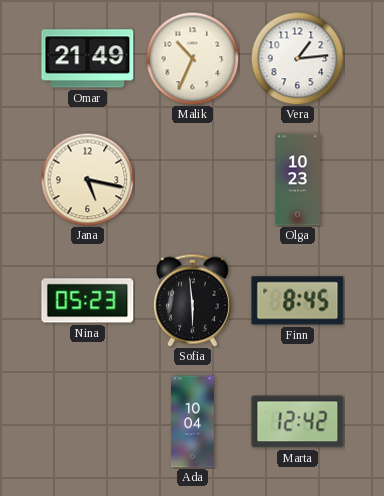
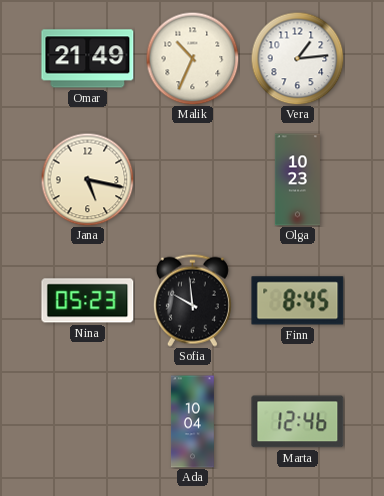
Sofia: 5:59 -> 9:59
Marta: 12:42 -> 12:46
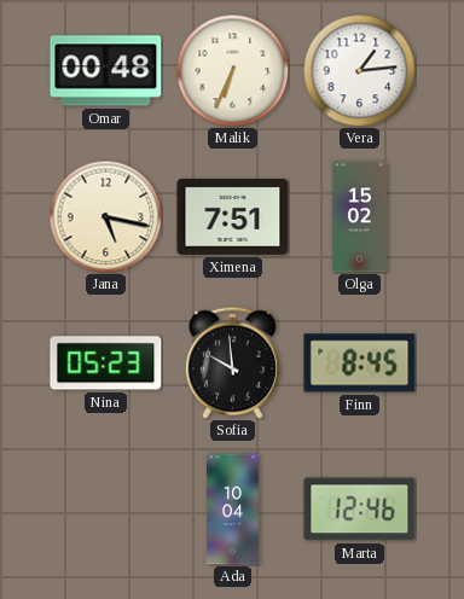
Omar: 21:49 -> 00:48
Malik: 10:34 -> 6:34
Ximena: none -> 7:51
Olga: 10:23 -> 15:02
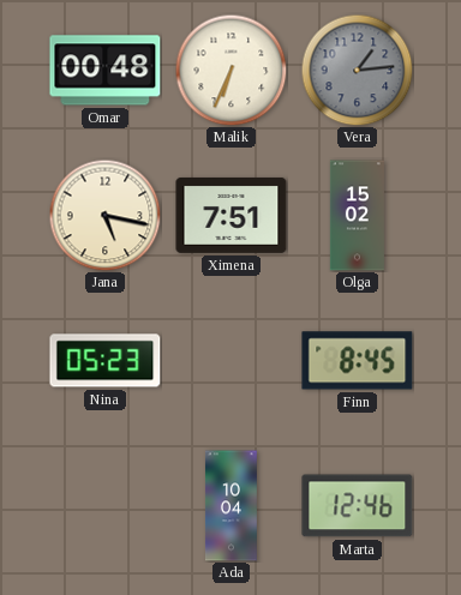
Vera dial: white -> grey
Sofia: 9:59 -> none
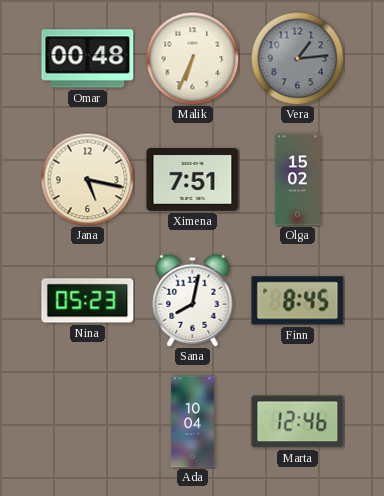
Sana: none -> 8:02
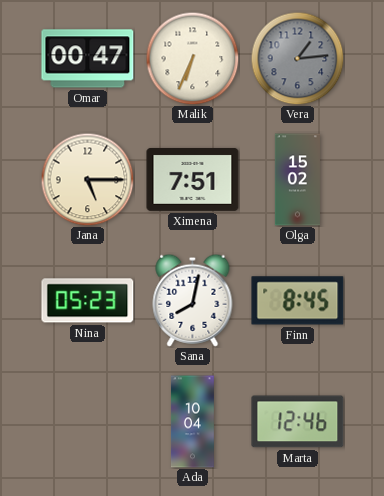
Omar: 00:48 -> 00:47
Jana: 5:17 -> 5:15
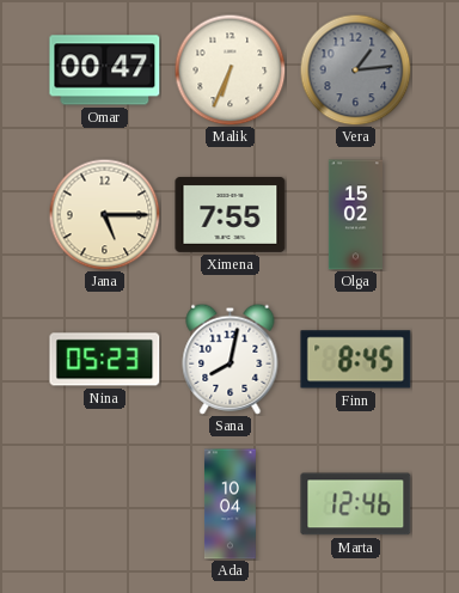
Ximena: 7:51 -> 7:55
